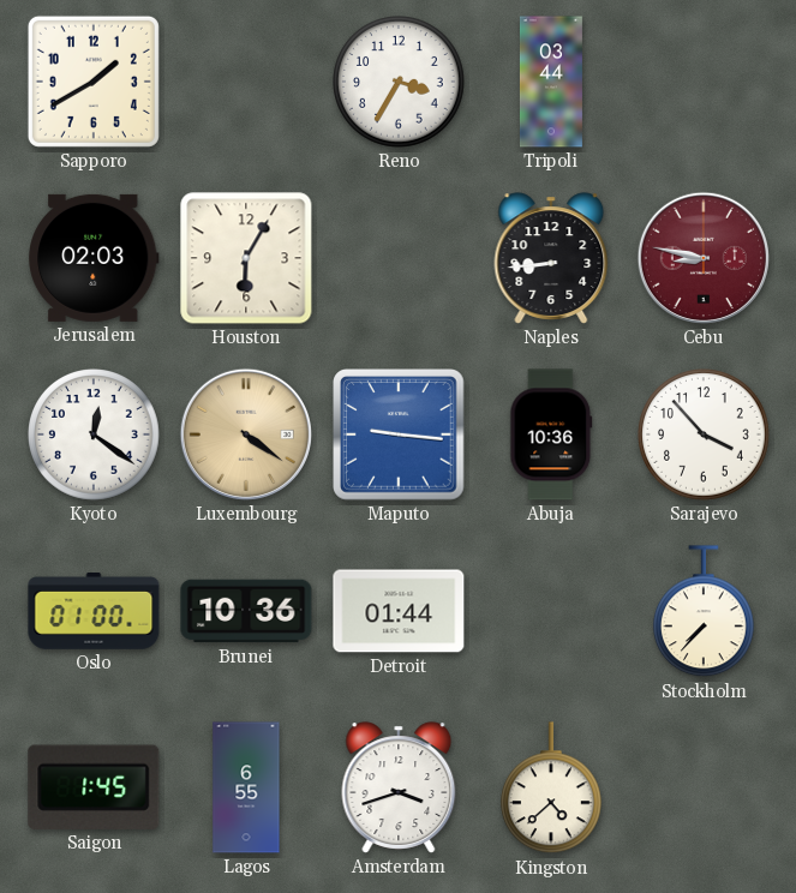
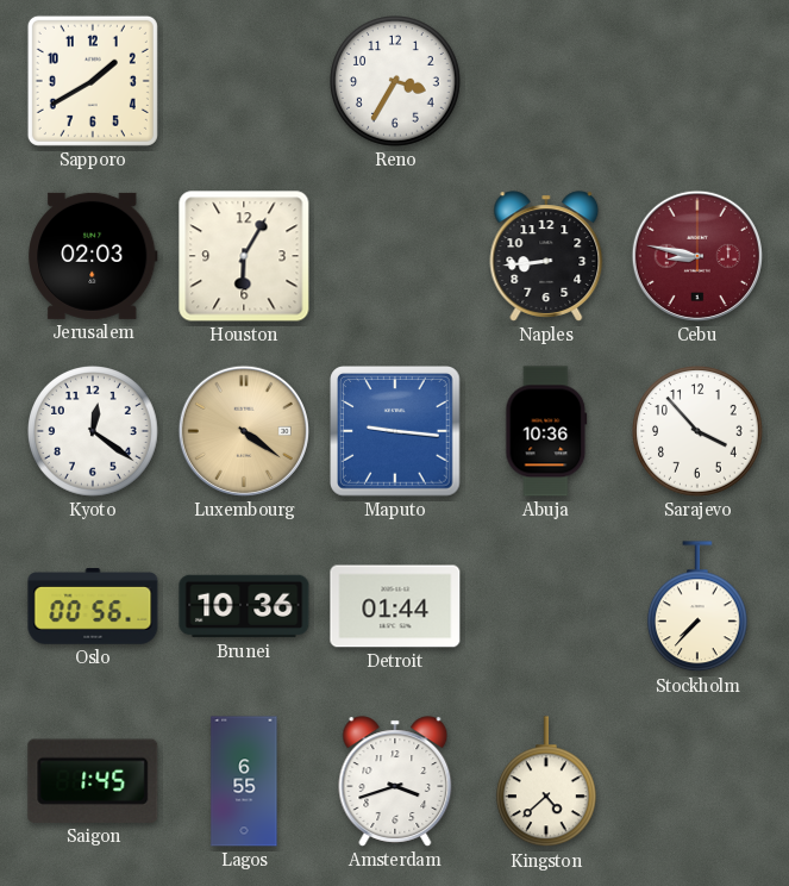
Tripoli: 03:44 -> none
Oslo: 01:00 -> 00:56
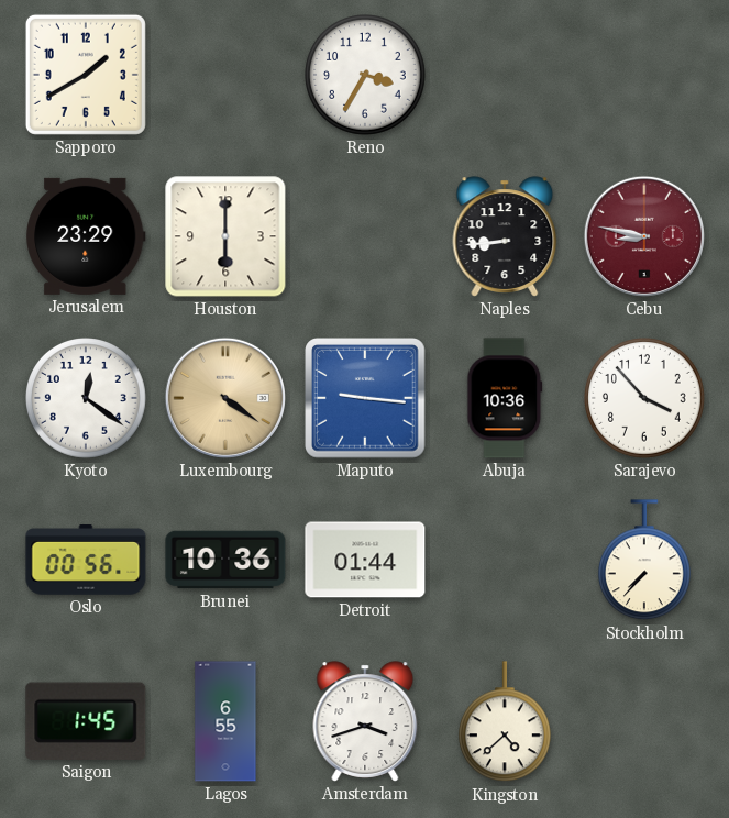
Jerusalem: 02:03 -> 23:29
Houston: 6:05 -> 6:00
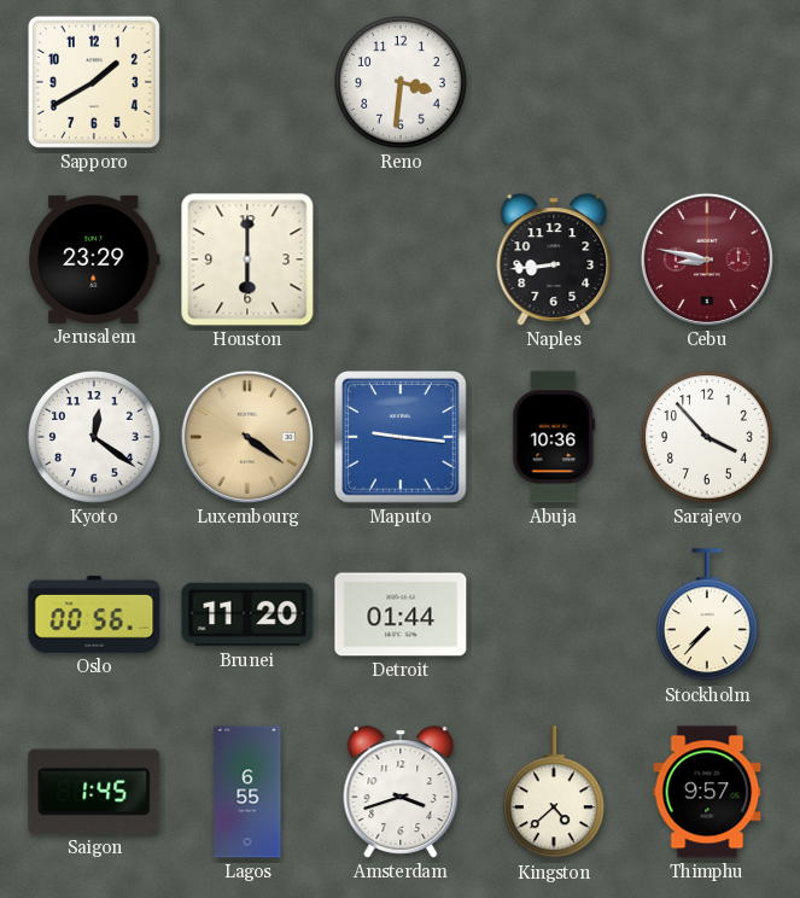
Reno: 3:35 -> 3:31
Brunei: 10:36 -> 11:20
Thimphu: none -> 9:57
